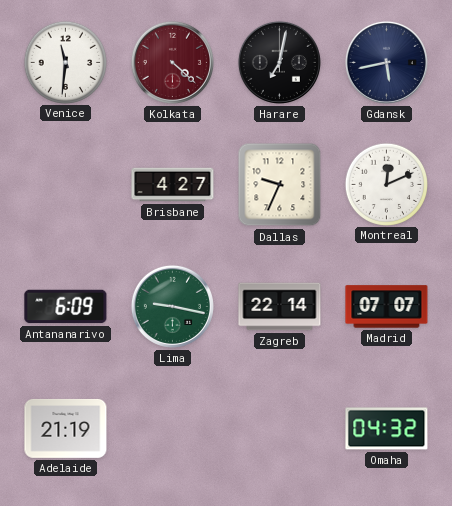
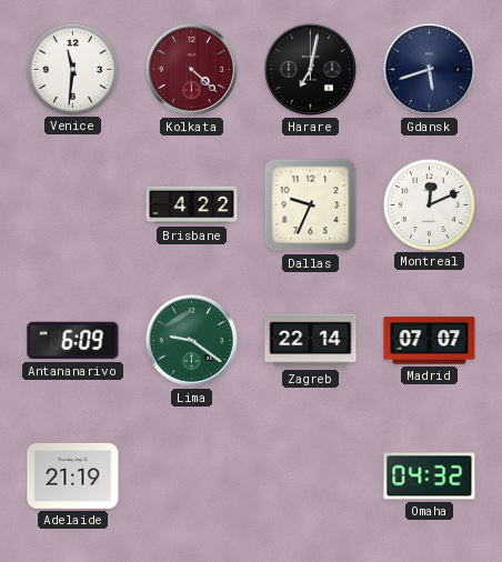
Gdansk: 5:43 -> 5:42
Brisbane: 4:27 -> 4:22
Lima: 9:17 -> 9:21
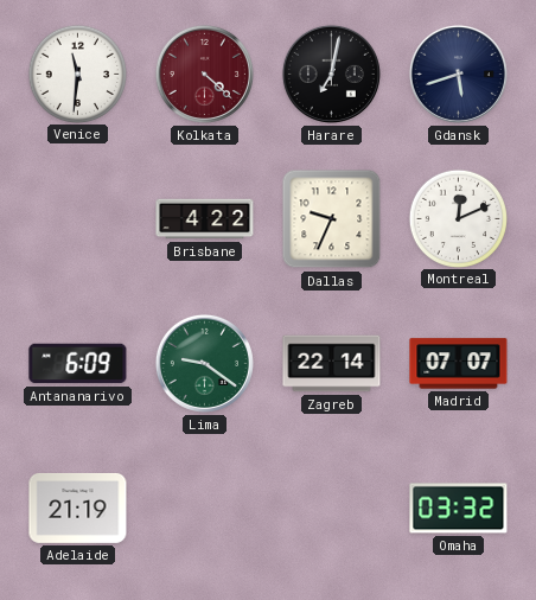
Omaha: 04:32 -> 03:32
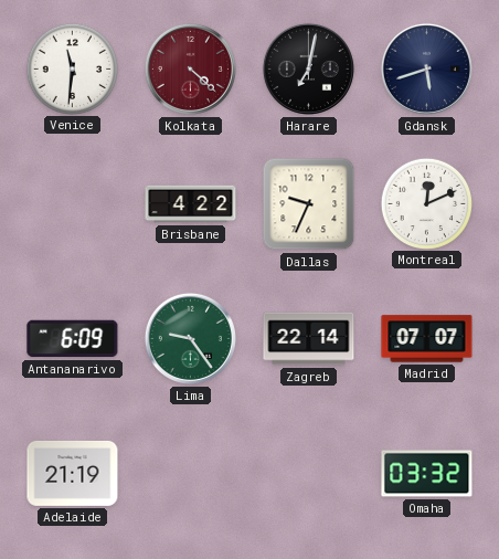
Lima: 9:21 -> 9:24
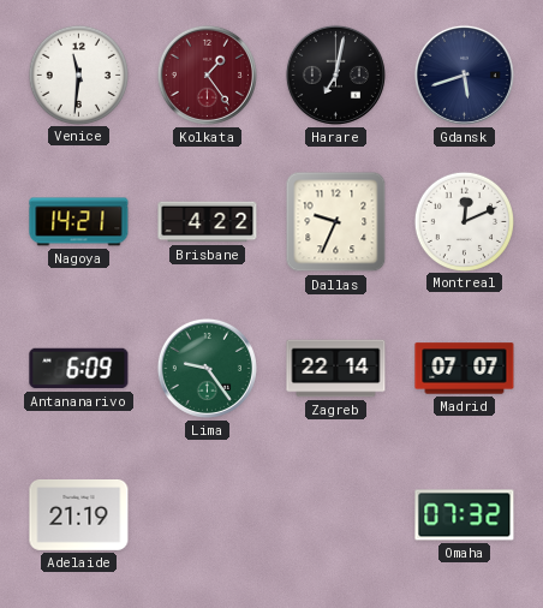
Kolkata: 4:22 -> 1:24
Nagoya: none -> 14:21
Omaha: 03:32 -> 07:32
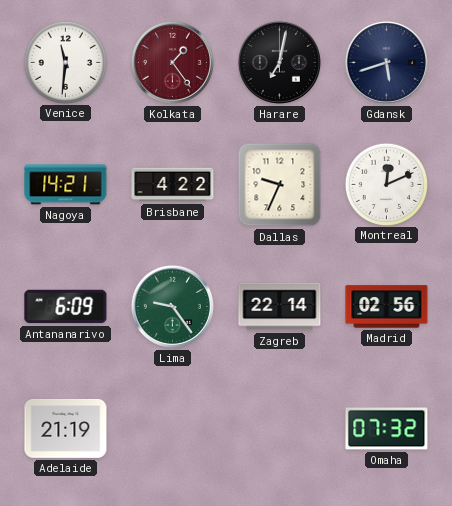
Madrid: 07:07 -> 02:56
